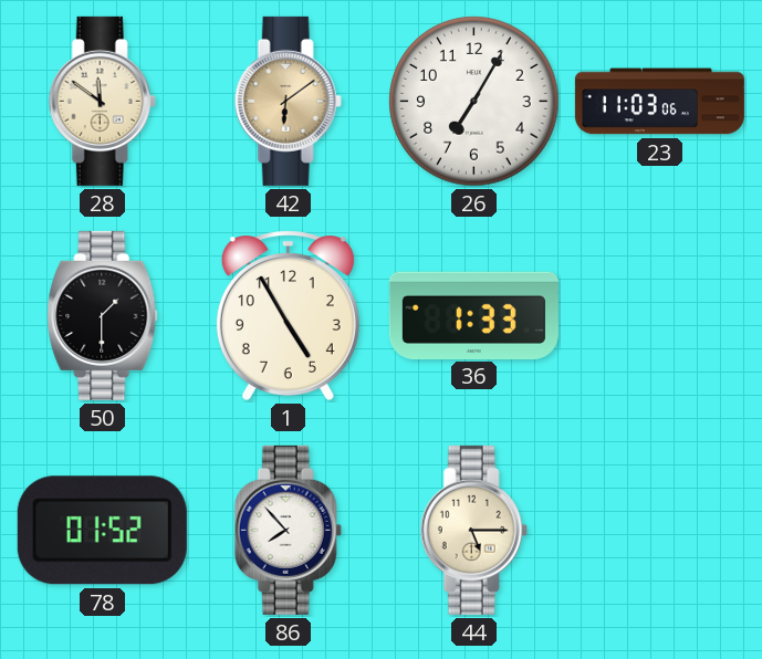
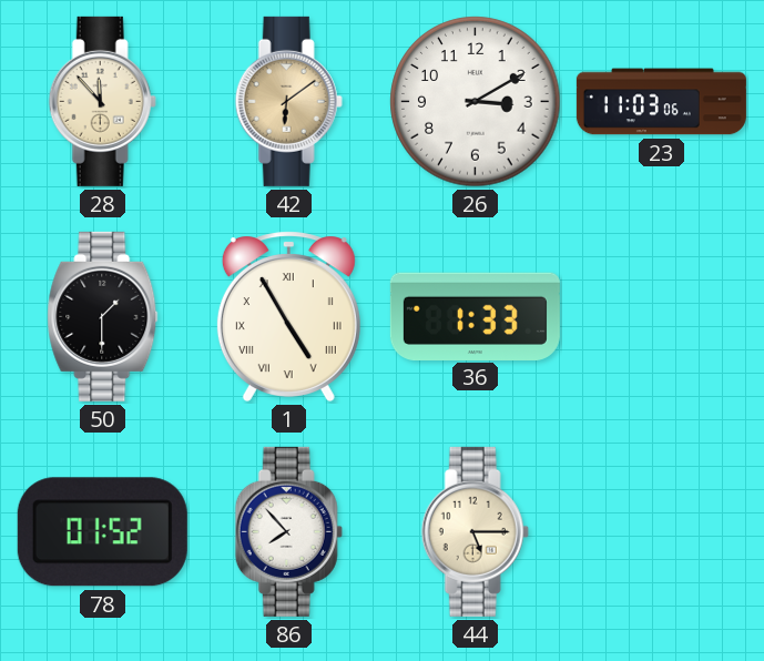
28: 11:51 -> 11:53
26: 7:05 -> 3:10
1 numerals: Arabic -> Roman
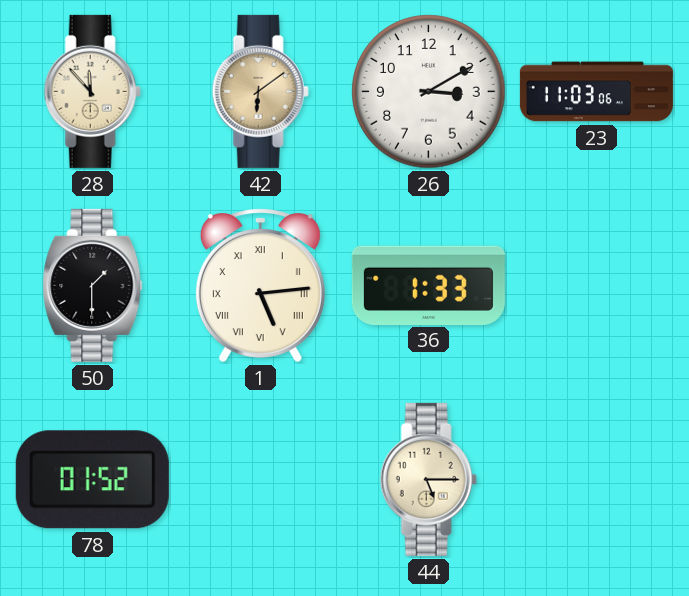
1: 4:55 -> 5:14
86: 7:53 -> none
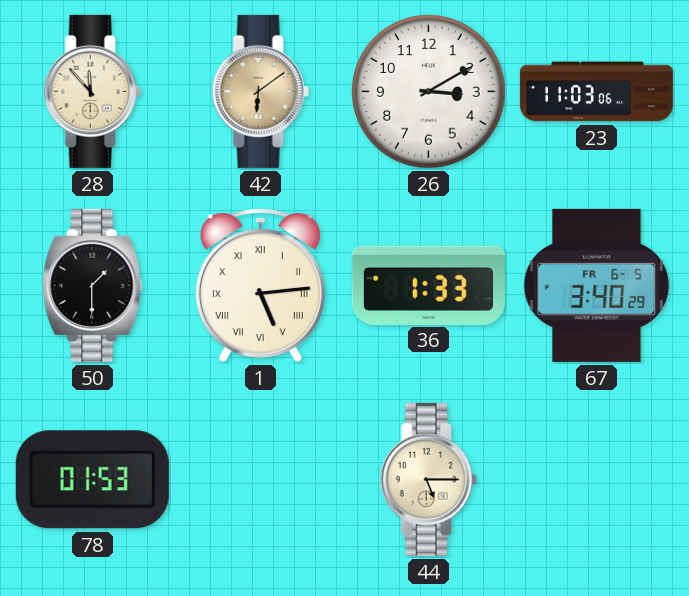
67: none -> 3:40
78: 01:52 -> 01:53
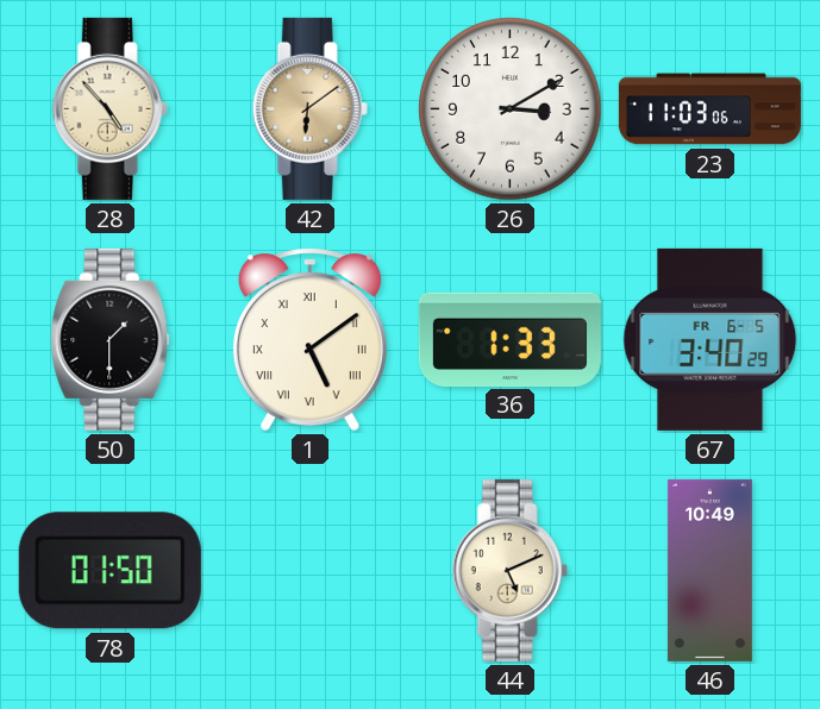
28: 11:53 -> 4:53
1: 5:14 -> 5:09
78: 01:53 -> 01:50
44: 5:15 -> 5:11
46: none -> 10:49
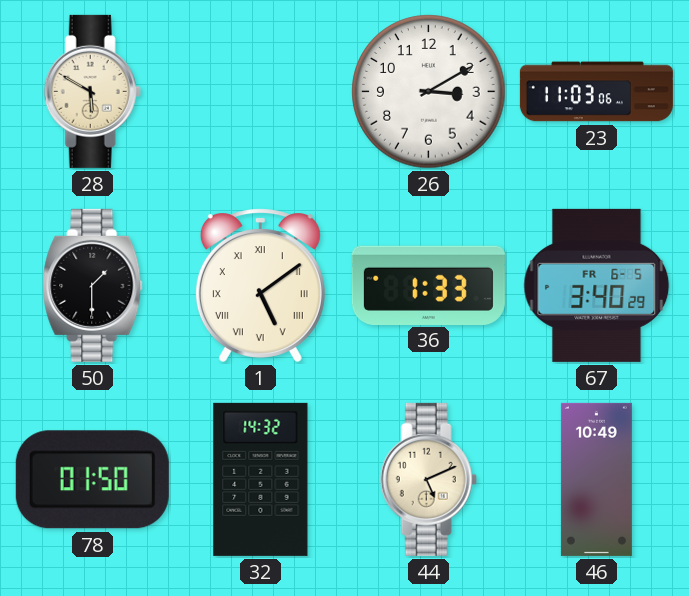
28: 4:53 -> 5:50
42: 6:09 -> none
32: none -> 14:32
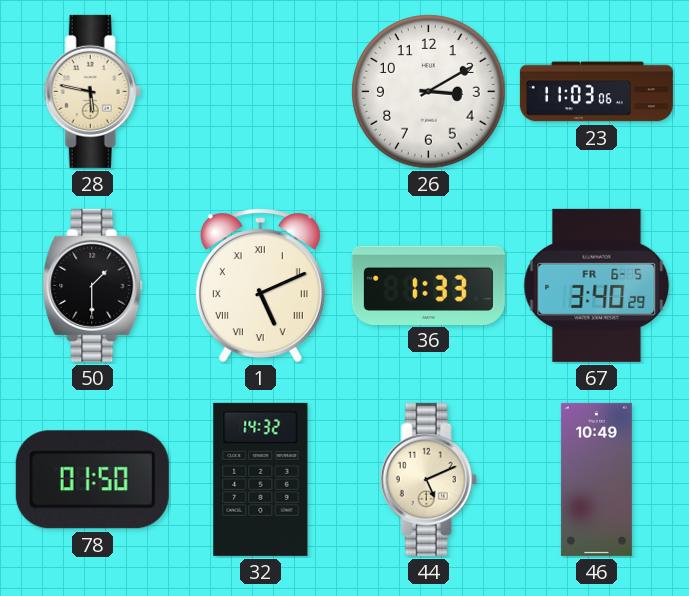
28: 5:50 -> 5:47
1: 5:09 -> 5:11
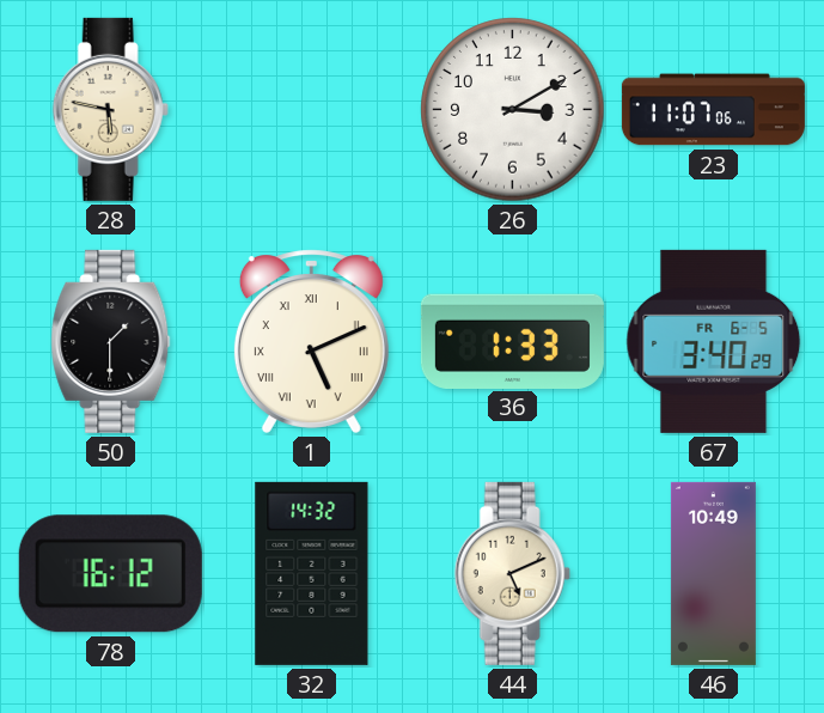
23: 11:03 -> 11:07
78: 01:50 -> 16:12
